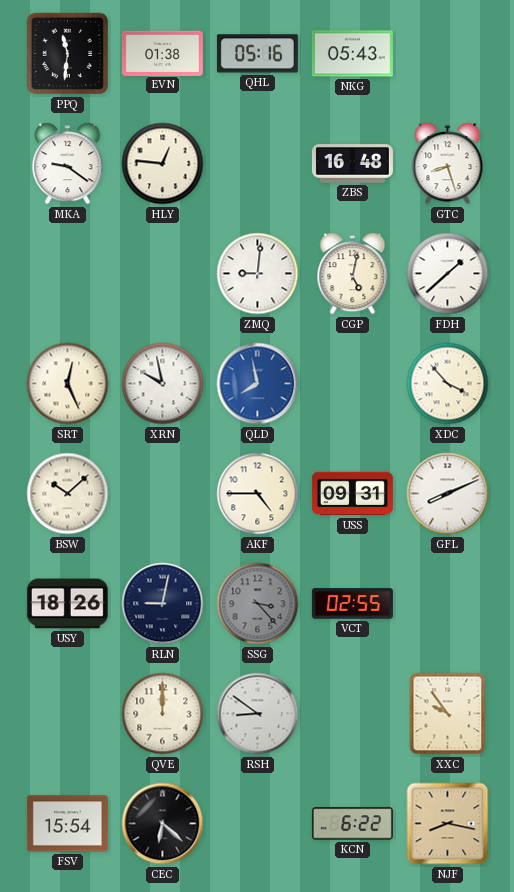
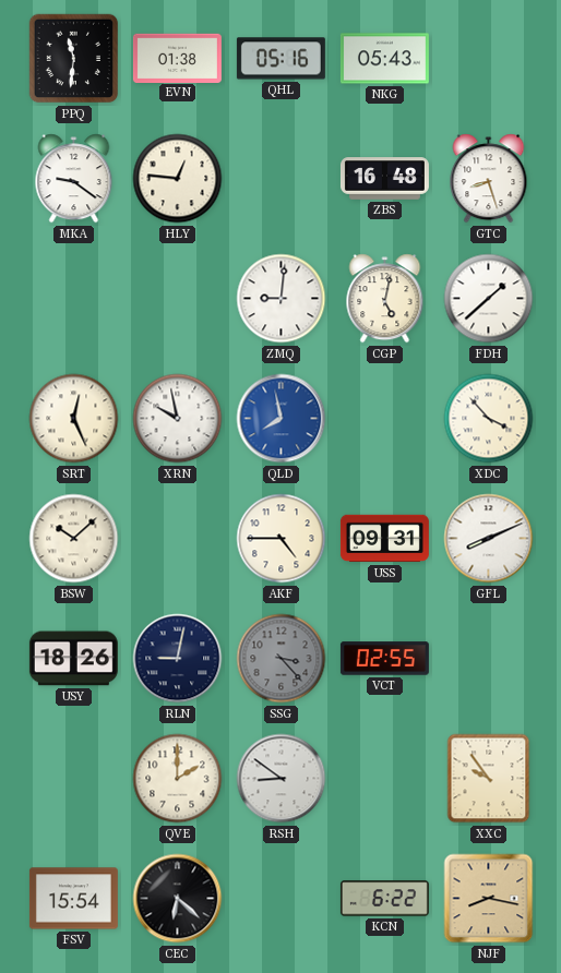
QVE: 12:00 -> 2:00
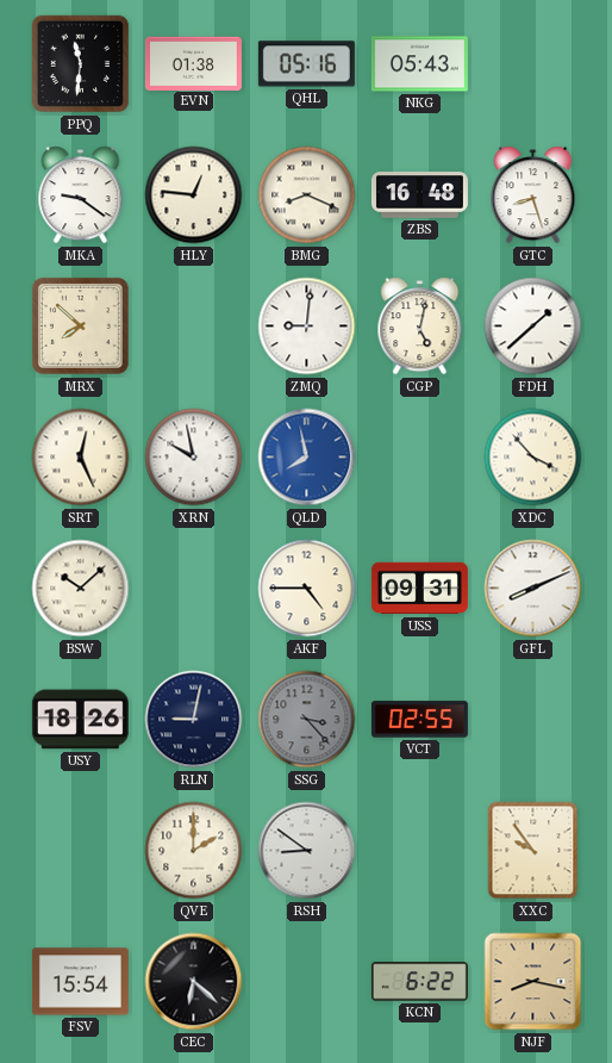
BMG: none -> 8:19
MRX: none -> 7:52
